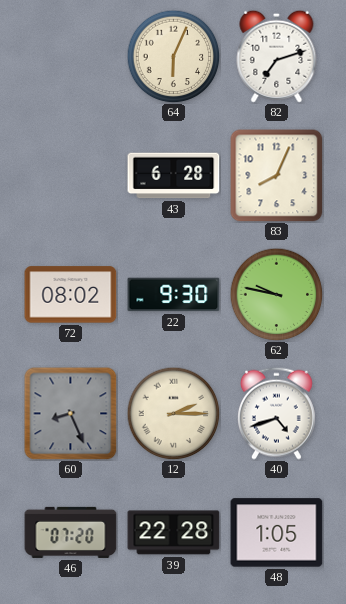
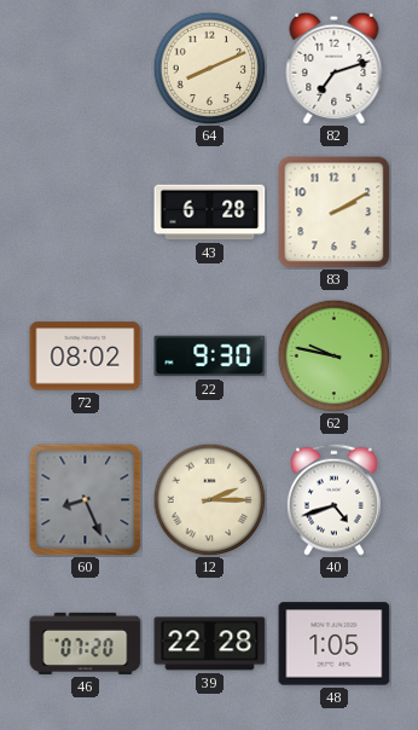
64: 6:04 -> 8:11
83: 8:04 -> 2:10
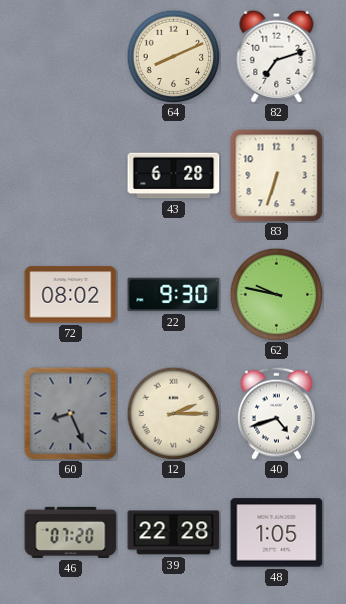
83: 2:10 -> 6:33
